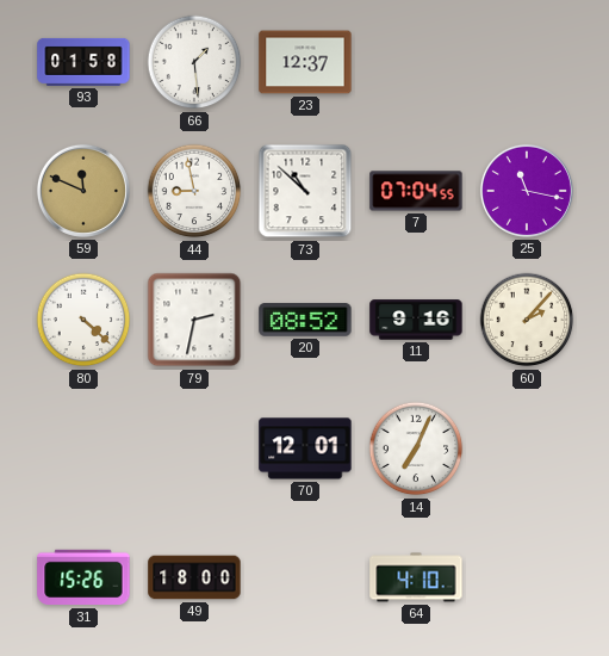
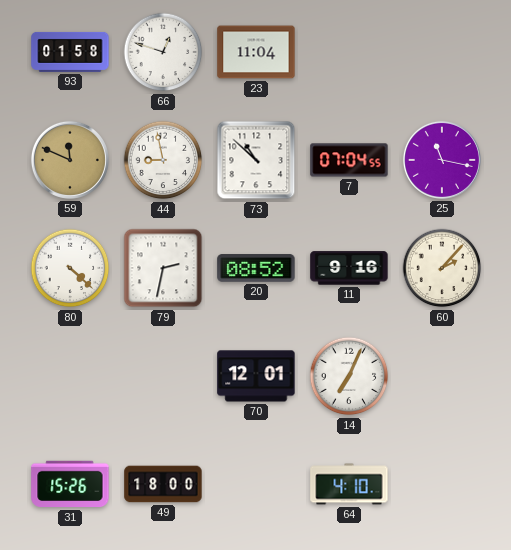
66: 1:29 -> 12:48
23: 12:37 -> 11:04
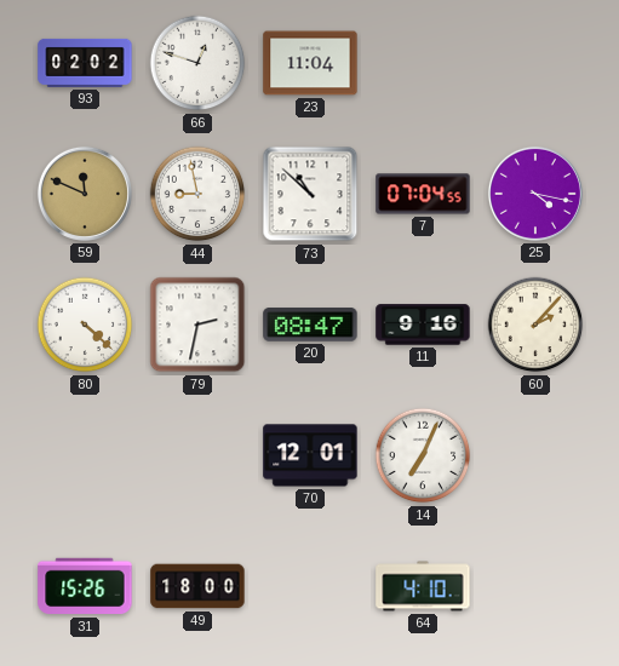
93: 01:58 -> 02:02
25: 11:17 -> 4:17
20: 08:52 -> 08:47
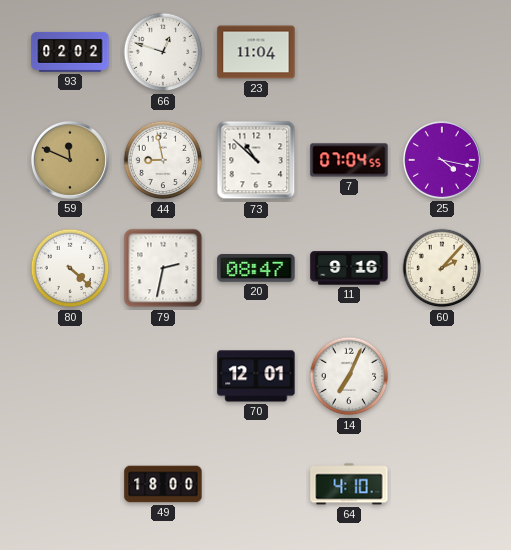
31: 15:26 -> none
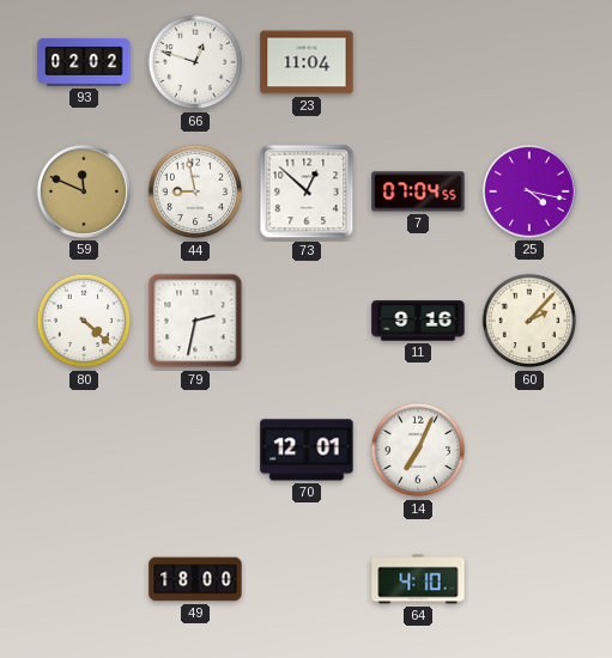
73: 10:52 -> 12:52
20: 08:47 -> none
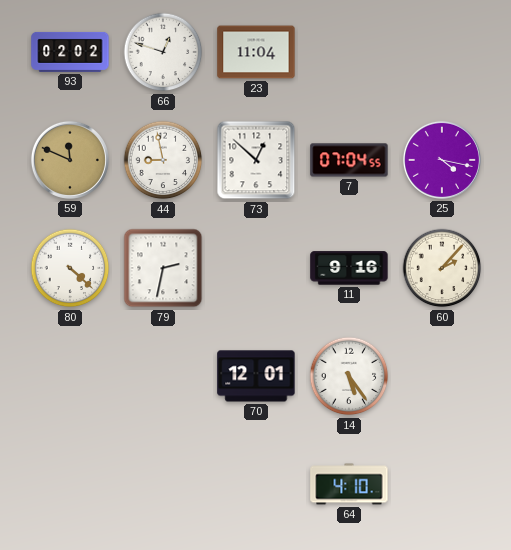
14: 7:04 -> 5:24
49: 18:00 -> none
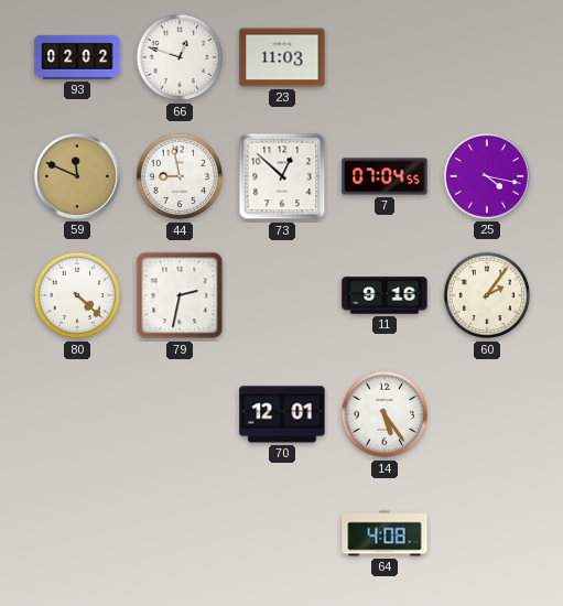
23: 11:04 -> 11:03
60: 2:07 -> 2:06
64: 4:10 -> 4:08
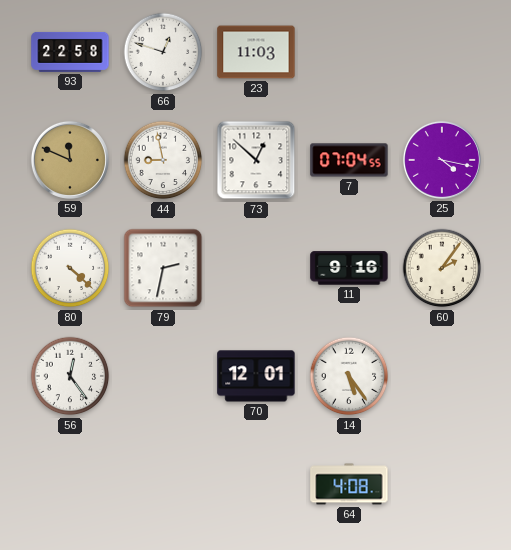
93: 02:02 -> 22:58
56: none -> 12:24
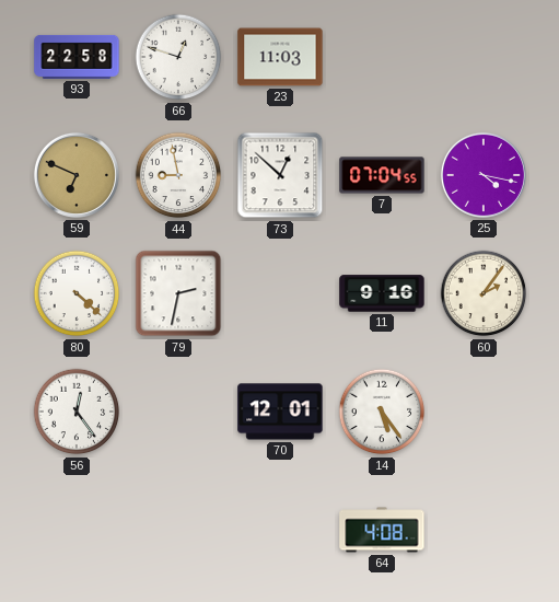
59: 11:49 -> 6:49
